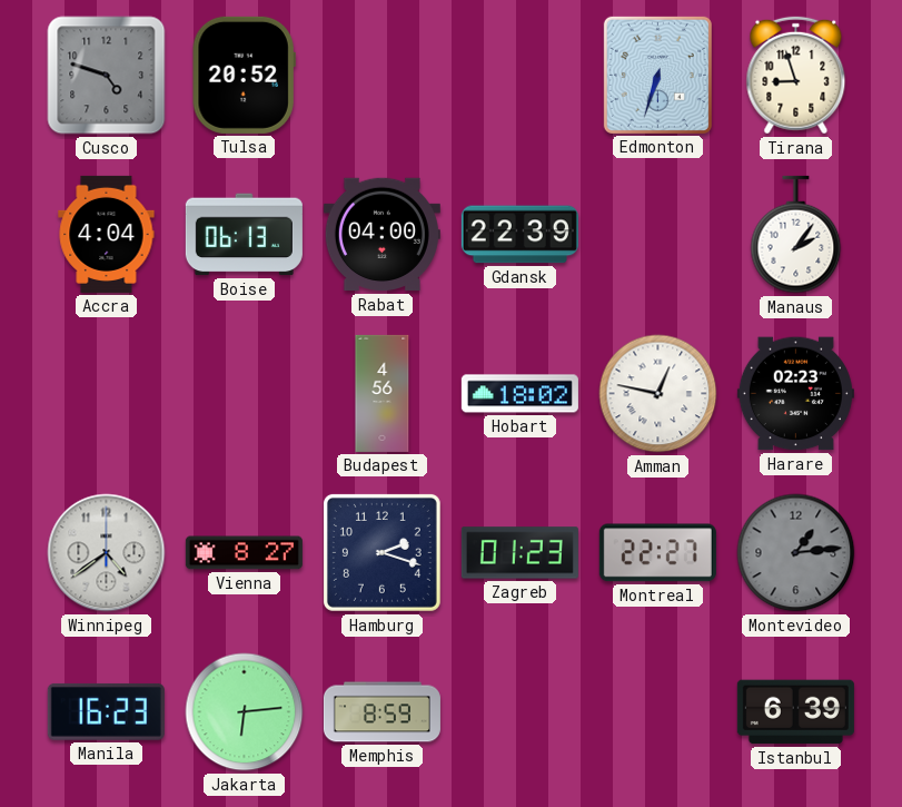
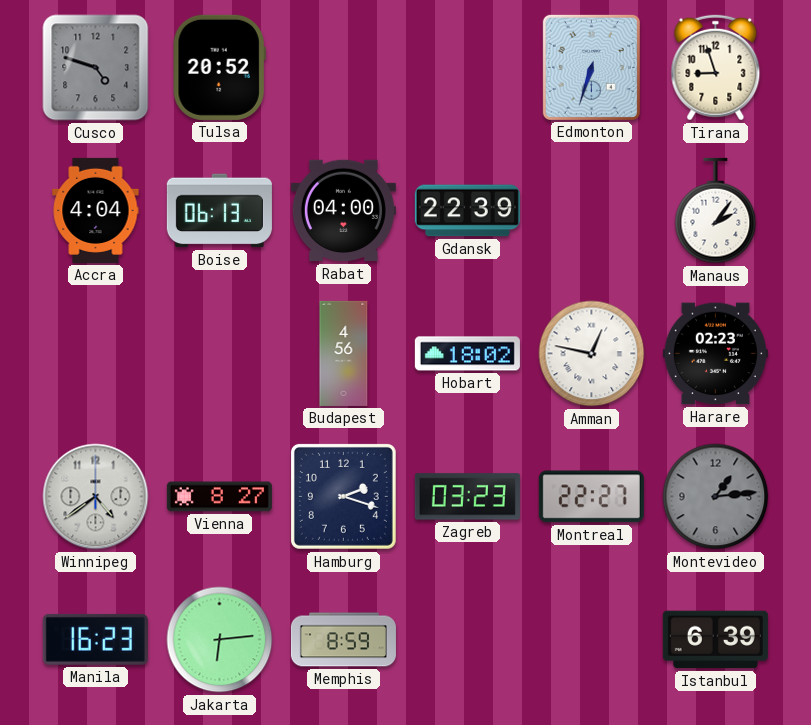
Zagreb: 01:23 -> 03:23
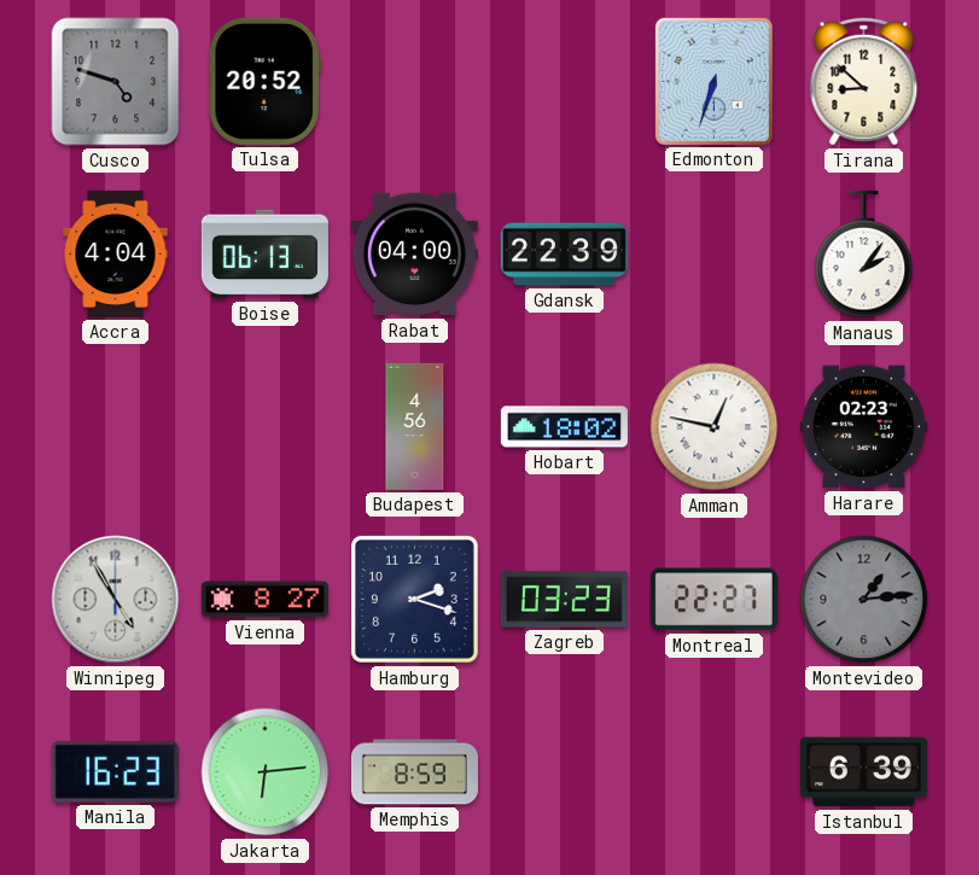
Tirana: 8:57 -> 8:52
Winnipeg: 4:39 -> 4:55
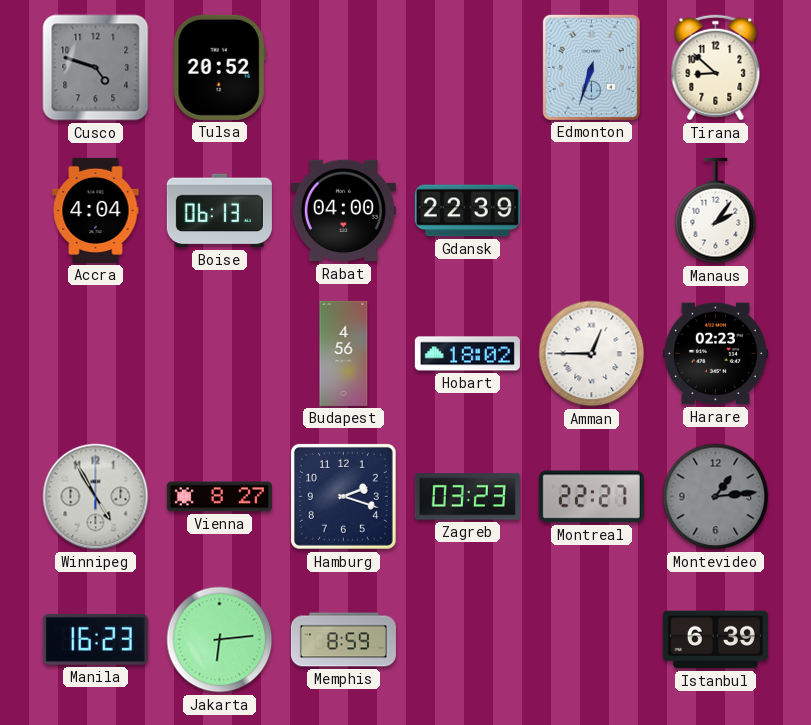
Amman: 12:47 -> 12:45
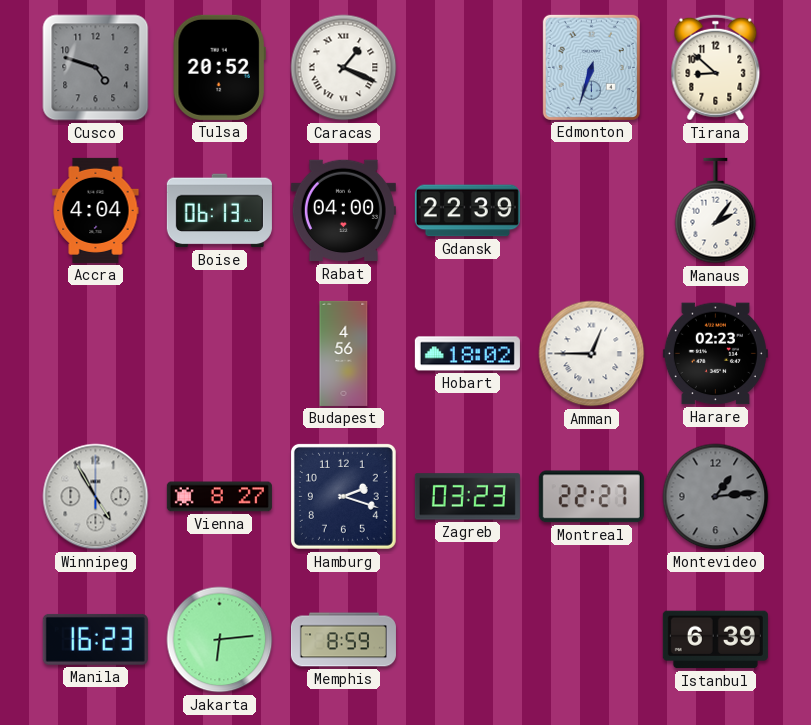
Caracas: none -> 1:19
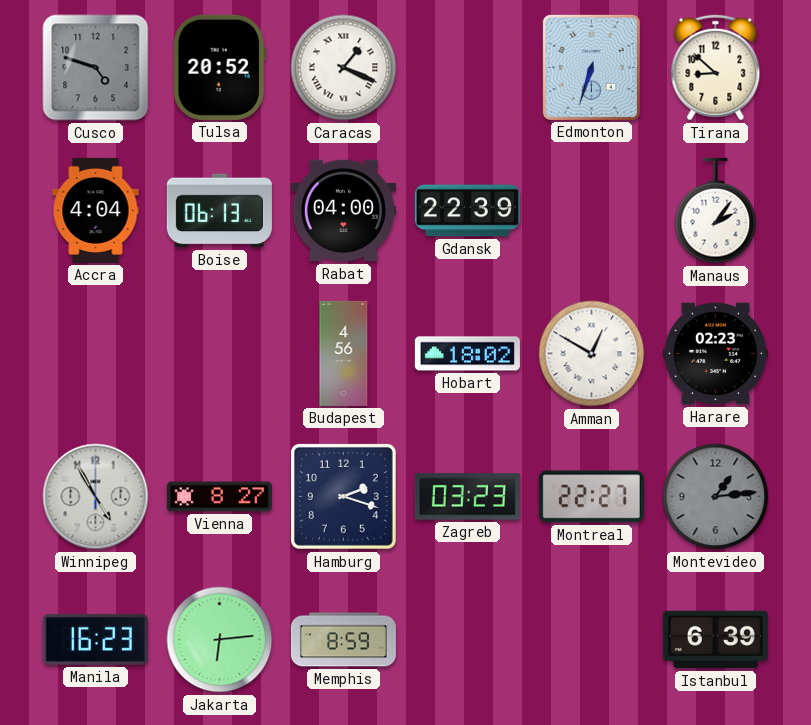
Amman: 12:45 -> 12:50
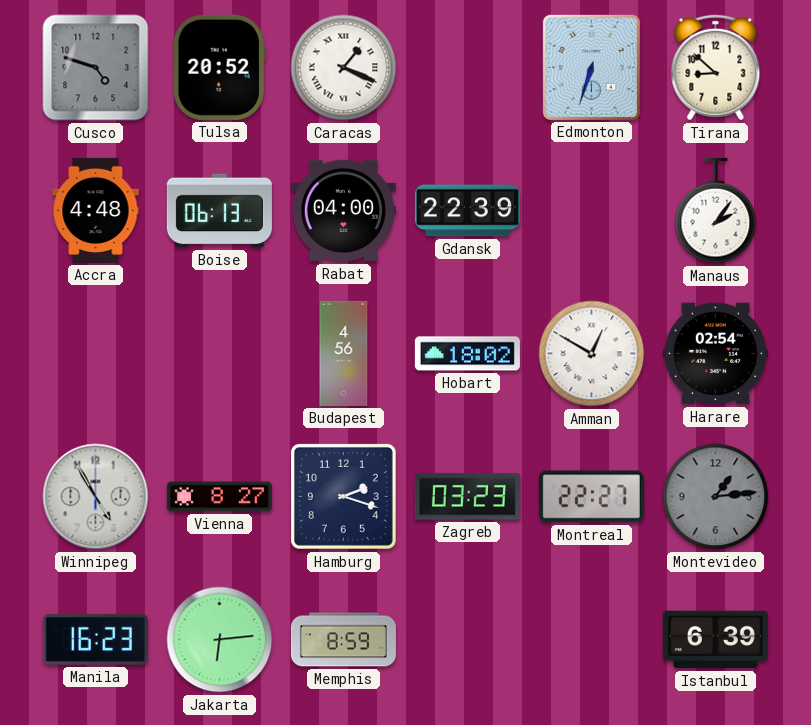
Accra: 4:04 -> 4:48
Harare: 02:23 -> 02:54
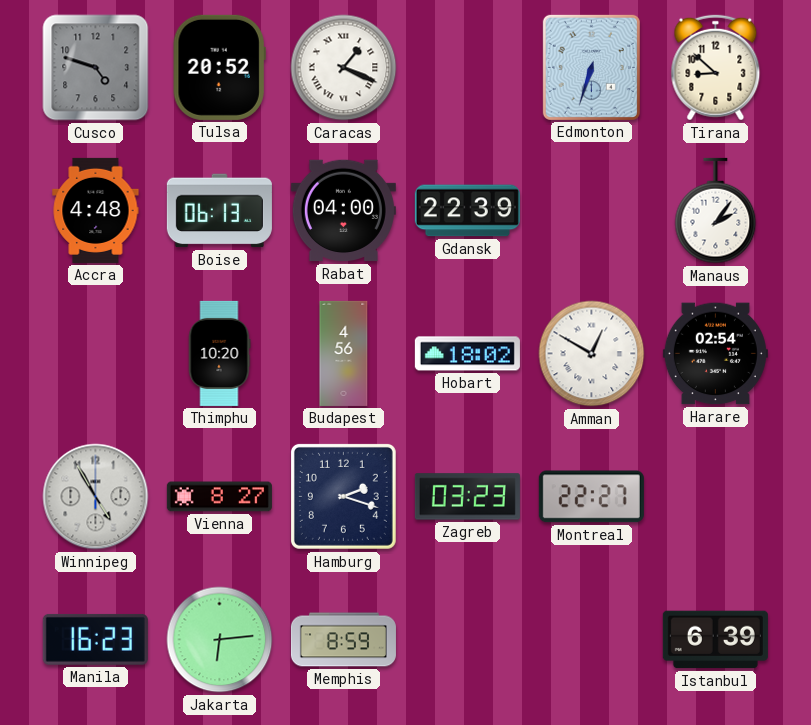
Thimphu: none -> 10:20
Montevideo: 1:14 -> none
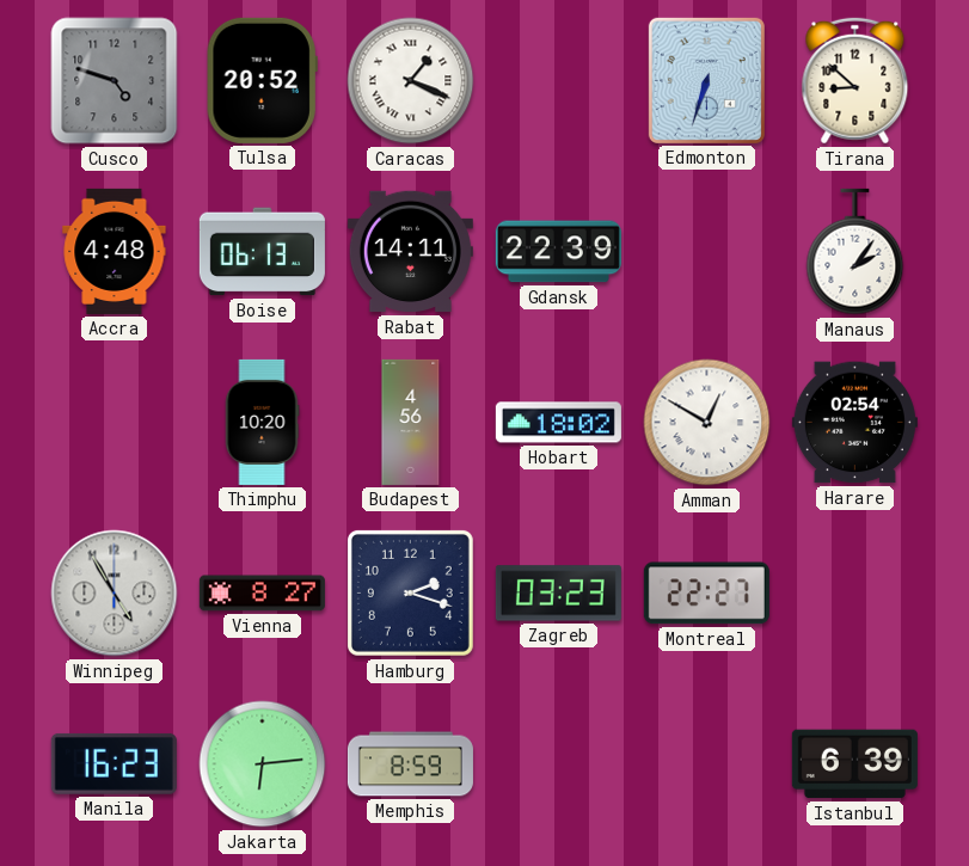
Rabat: 04:00 -> 14:11
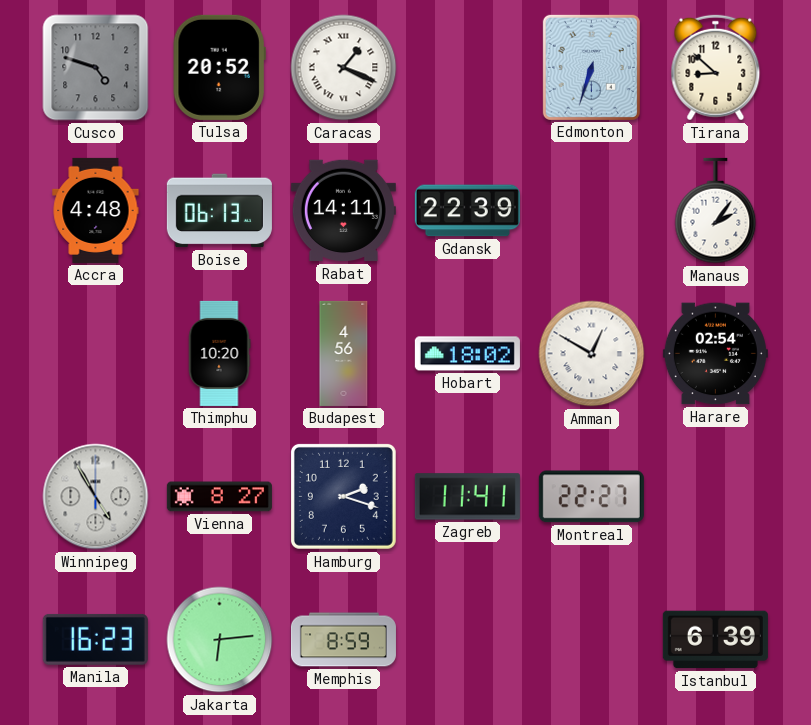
Zagreb: 03:23 -> 11:41
